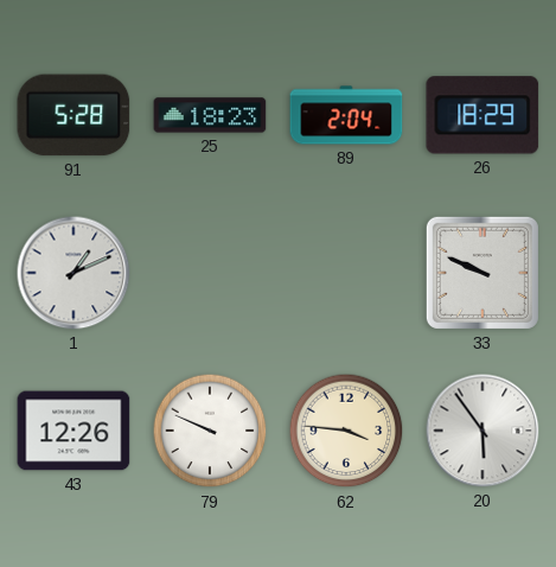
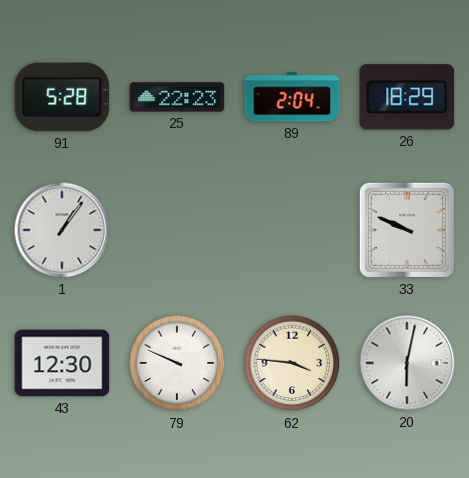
25: 18:23 -> 22:23
1: 1:11 -> 1:06
43: 12:26 -> 12:30
20: 5:54 -> 6:02
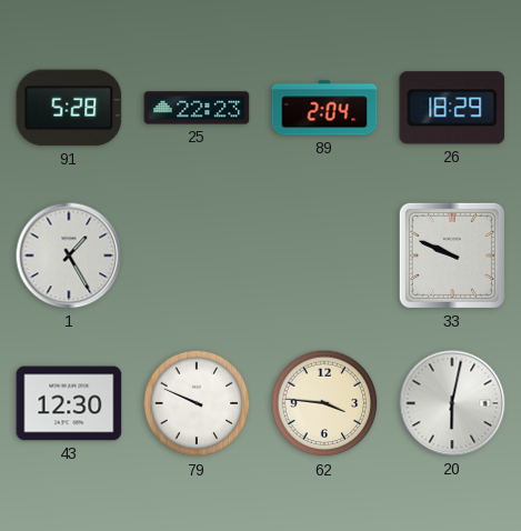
1: 1:06 -> 1:25
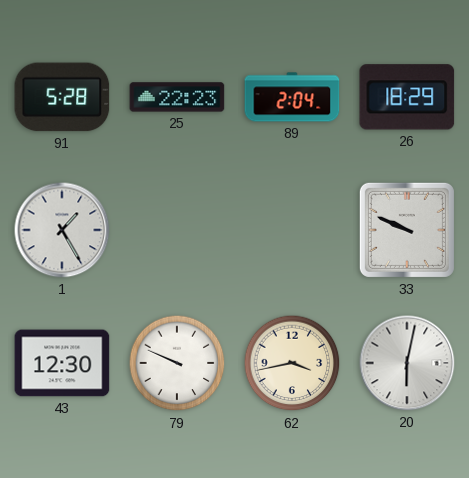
62: 3:46 -> 3:43
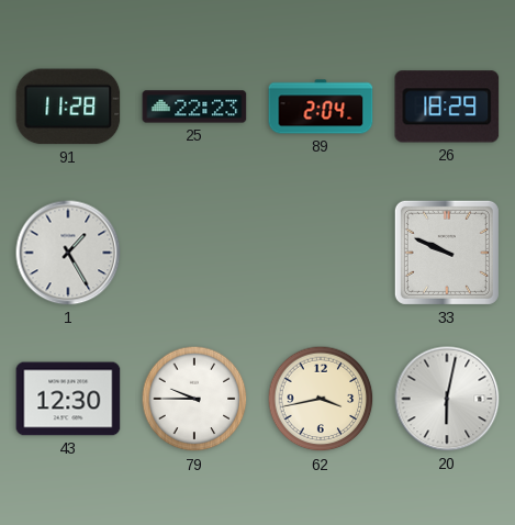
91: 5:28 -> 11:28
79: 9:49 -> 9:45
